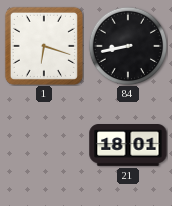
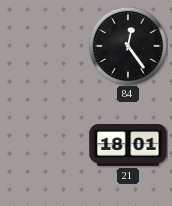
1: 6:18 -> none
84: 8:43 -> 12:24
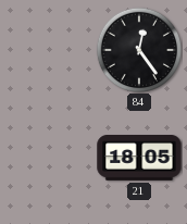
21: 18:01 -> 18:05
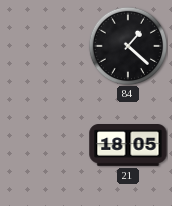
84: 12:24 -> 1:22
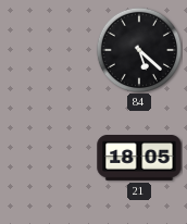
84: 1:22 -> 5:22
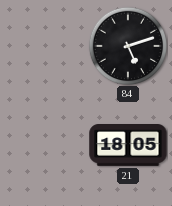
84: 5:22 -> 5:12
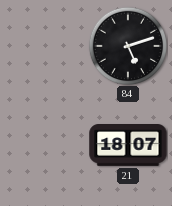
21: 18:05 -> 18:07
